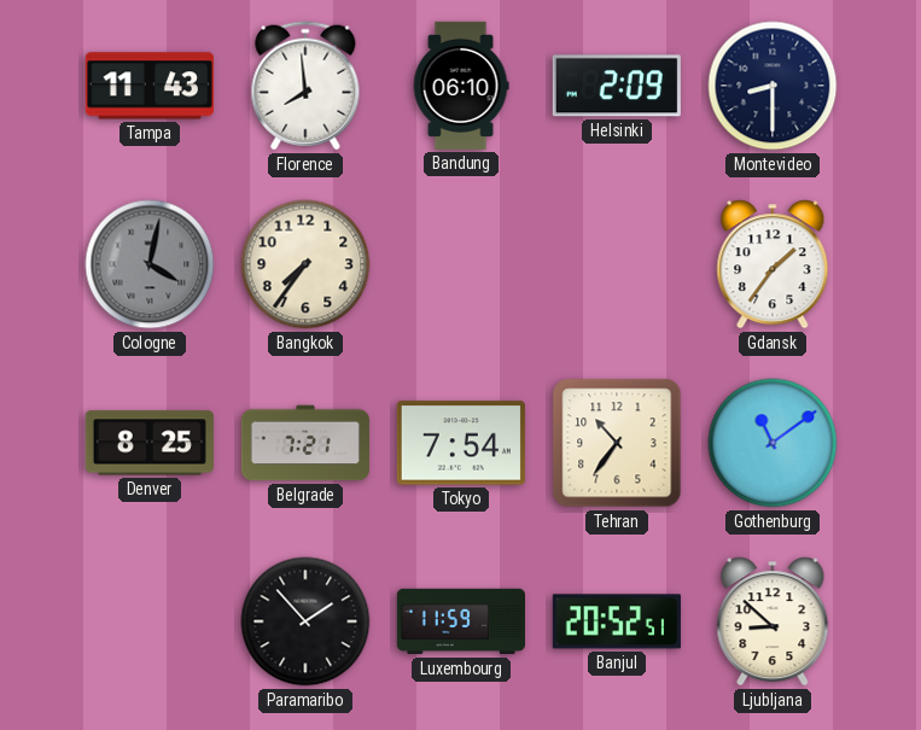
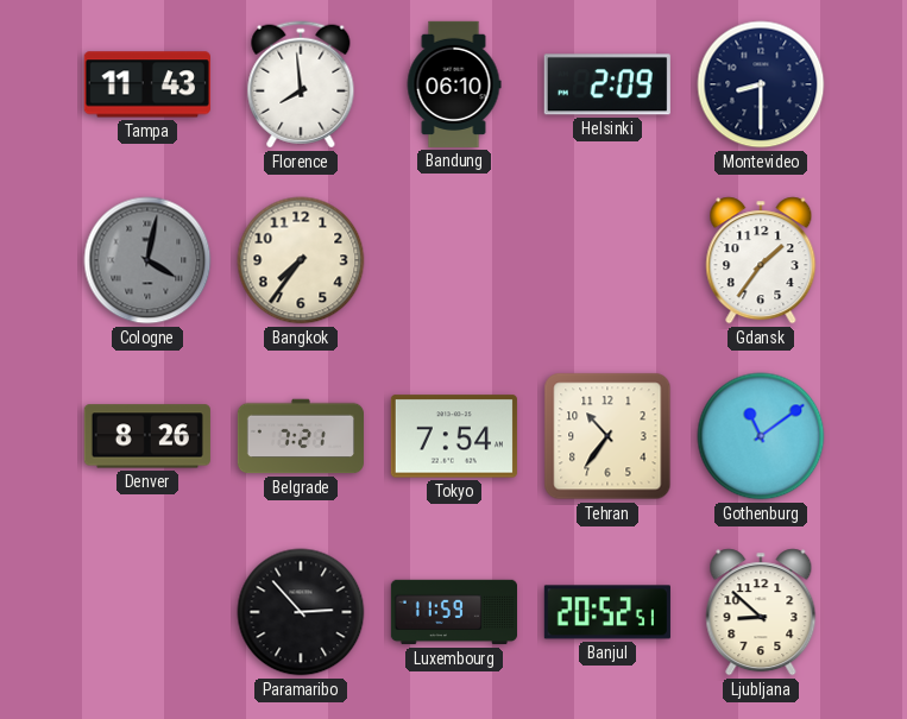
Denver: 8:25 -> 8:26
Paramaribo: 1:53 -> 2:53
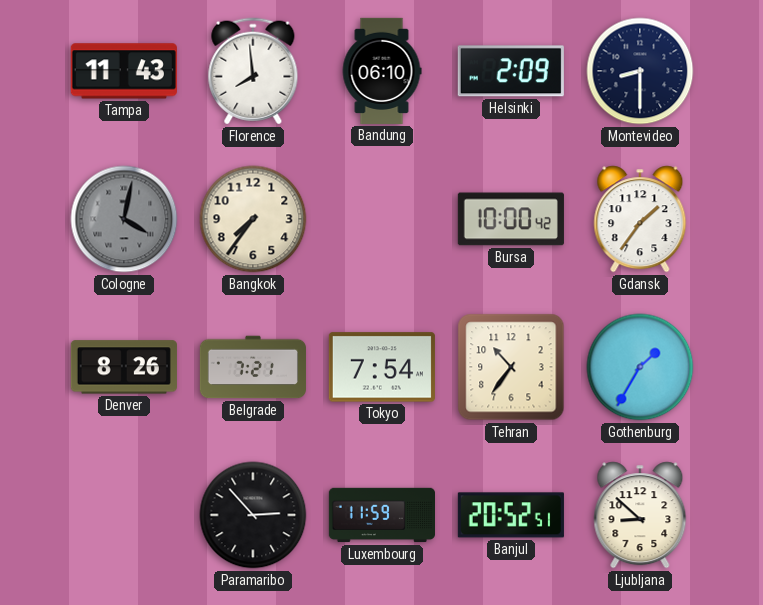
Bursa: none -> 10:00
Gothenburg: 11:09 -> 1:35
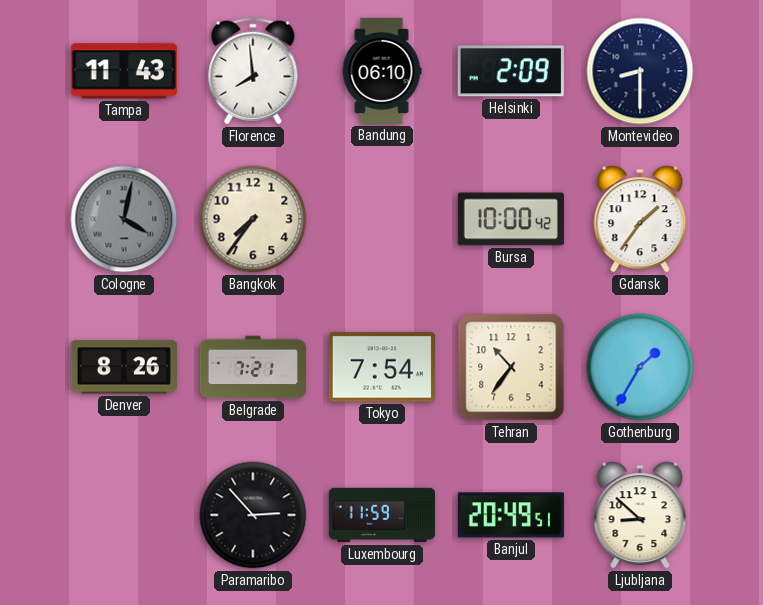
Banjul: 20:52 -> 20:49
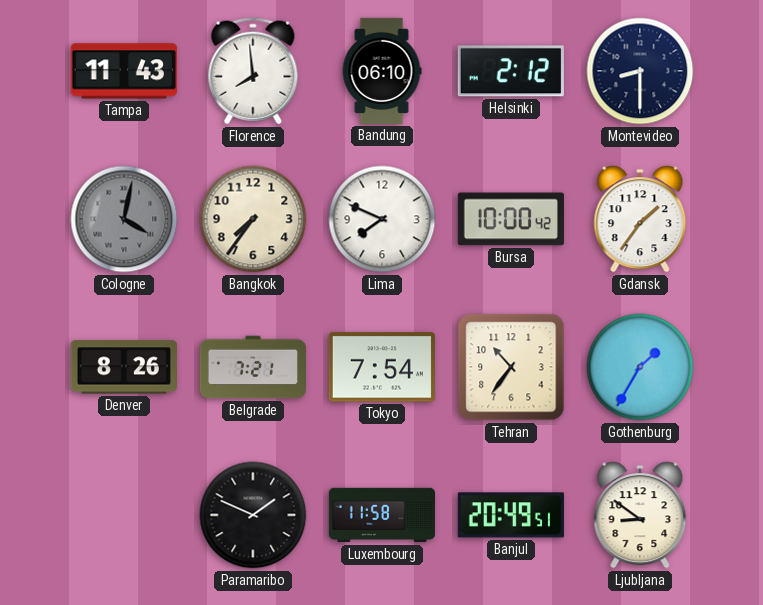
Helsinki: 2:09 -> 2:12
Lima: none -> 7:49
Paramaribo: 2:53 -> 1:49
Luxembourg: 11:59 -> 11:58
Ljubljana: 8:52 -> 8:51
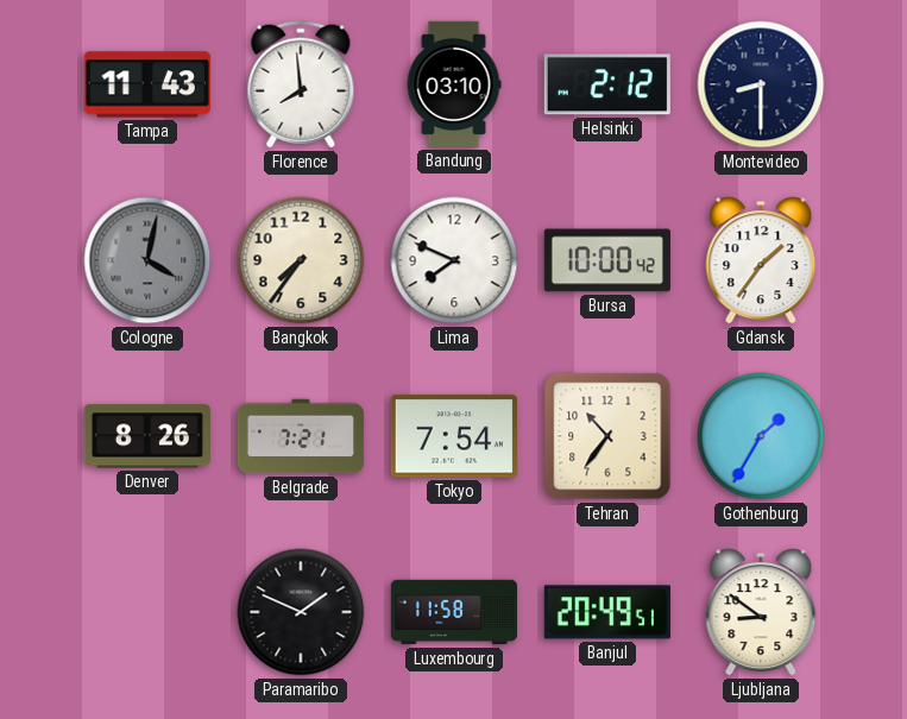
Bandung: 06:10 -> 03:10
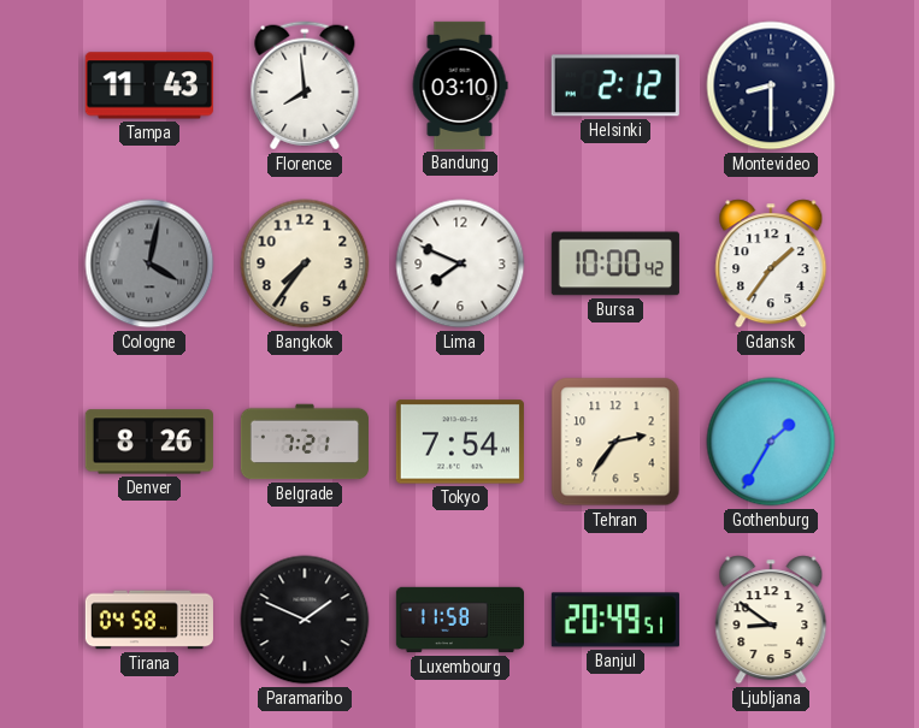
Tehran: 10:36 -> 2:36
Tirana: none -> 04:58
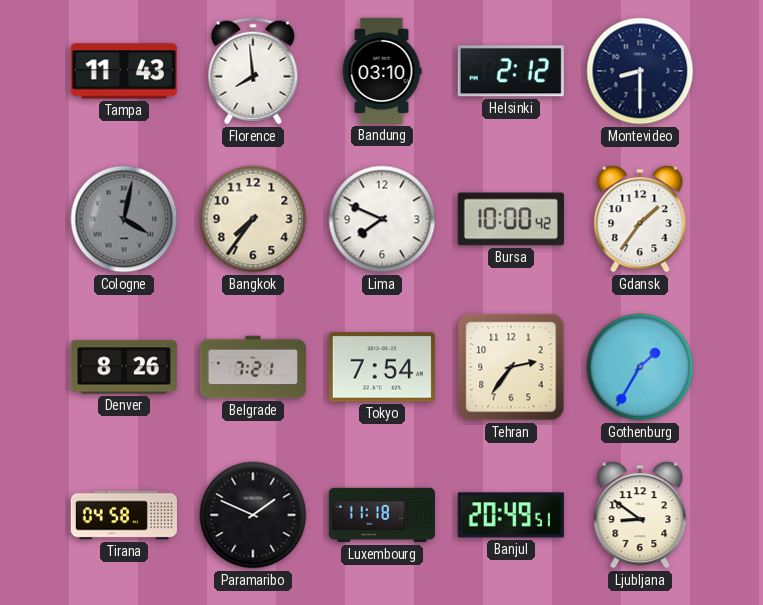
Luxembourg: 11:58 -> 11:18
